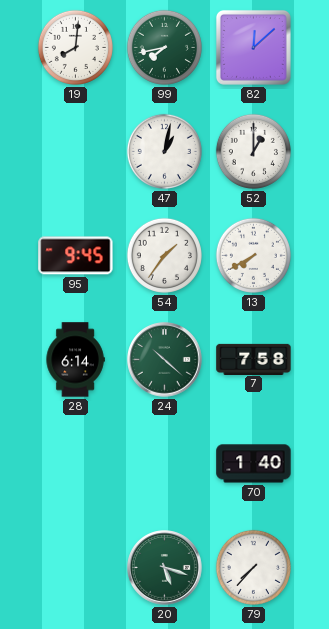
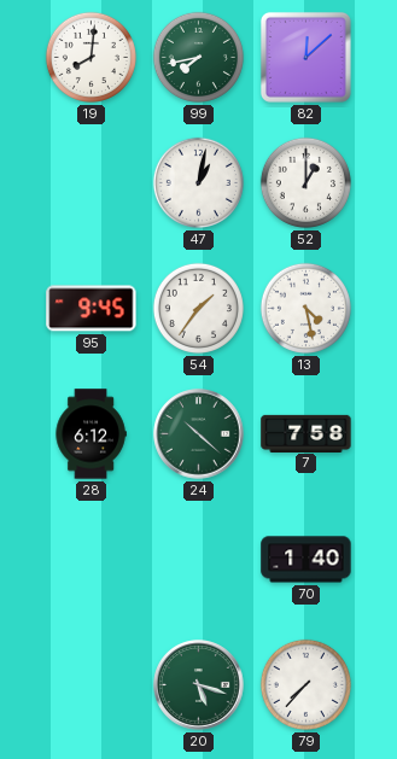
13: 7:40 -> 4:28
28: 6:14 -> 6:12
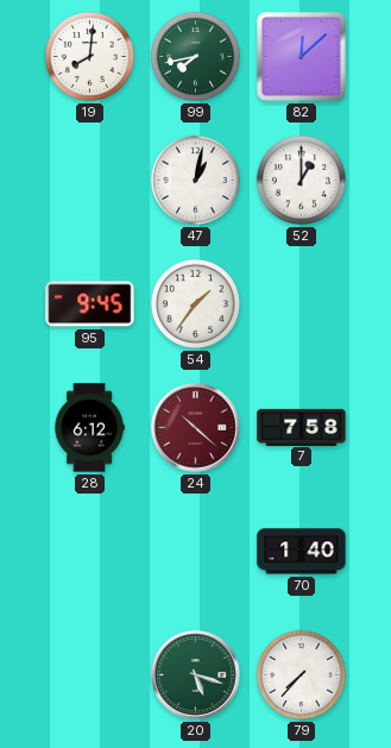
13: 4:28 -> none
24 dial: green -> burgundy
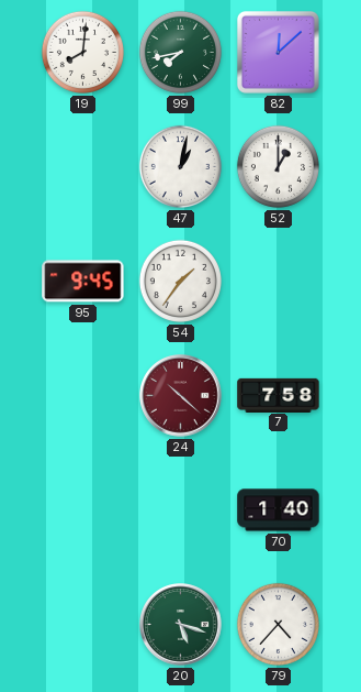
28: 6:12 -> none
79: 7:37 -> 4:37
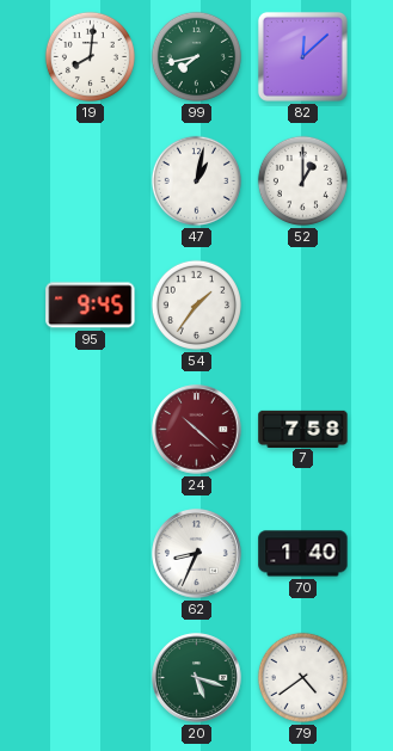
62: none -> 8:34
79: 4:37 -> 4:39
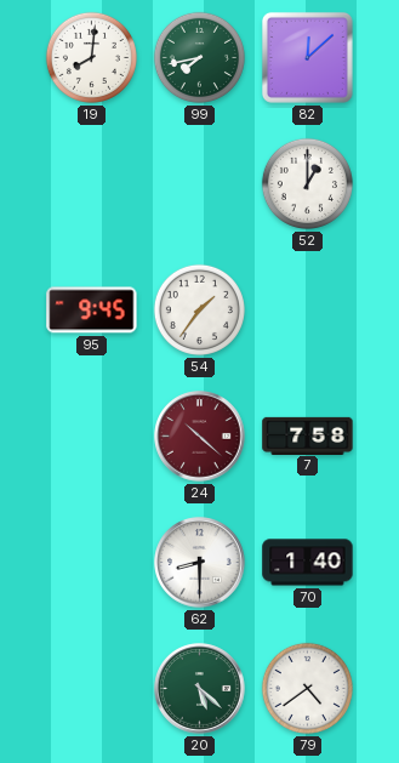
47: 1:02 -> none
62: 8:34 -> 8:30
20: 5:18 -> 5:22
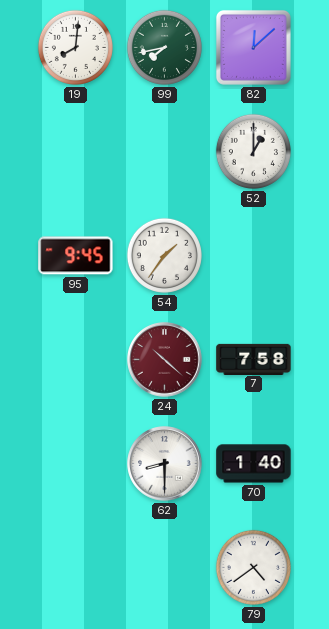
20: 5:22 -> none
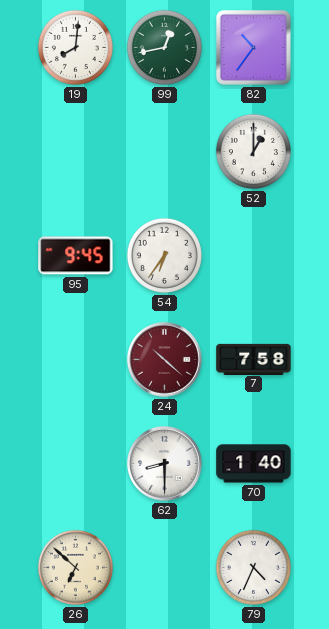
99: 7:43 -> 12:43
82: 12:08 -> 10:36
54: 1:36 -> 6:36
26: none -> 6:52
79: 4:39 -> 4:34
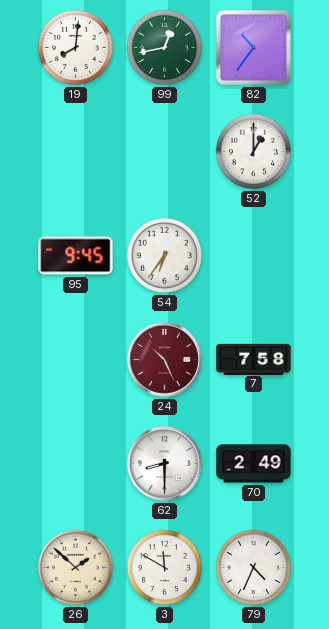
24: 10:22 -> 10:26
70: 1:40 -> 2:49
26: 6:52 -> 1:52
3: none -> 11:50
